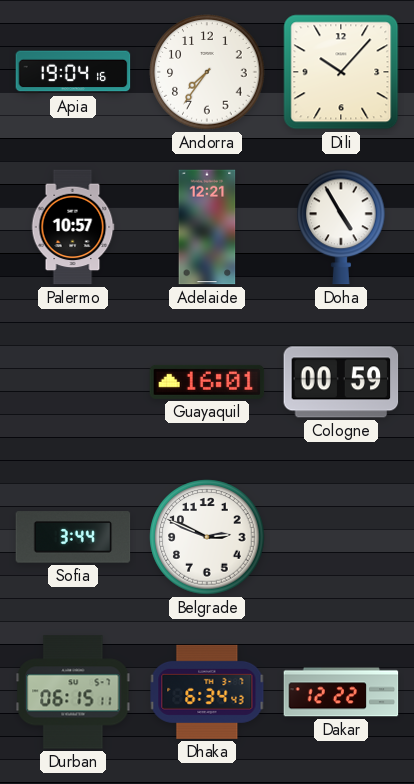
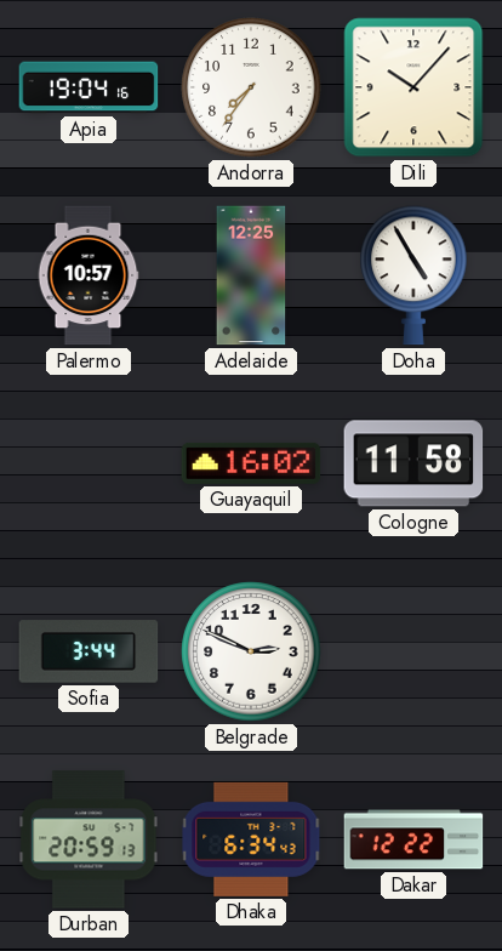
Adelaide: 12:21 -> 12:25
Guayaquil: 16:01 -> 16:02
Cologne: 00:59 -> 11:58
Durban: 06:15 -> 20:59
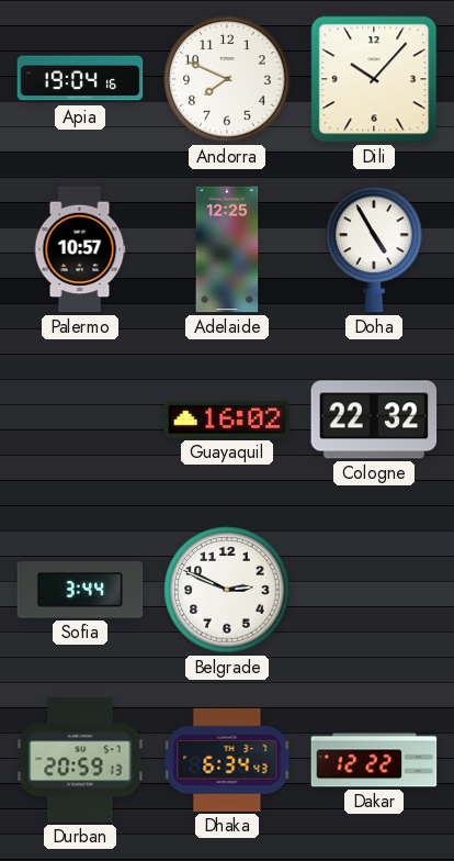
Andorra: 7:36 -> 7:49
Cologne: 11:58 -> 22:32
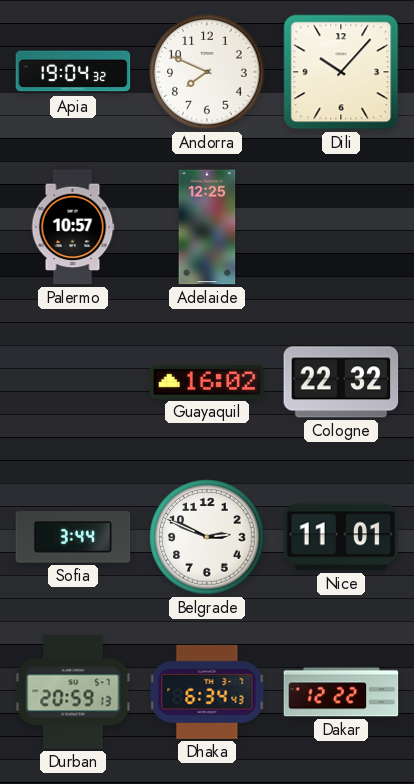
Apia: 19:04:16 -> 19:04:32
Doha: 4:55 -> none
Nice: none -> 11:01
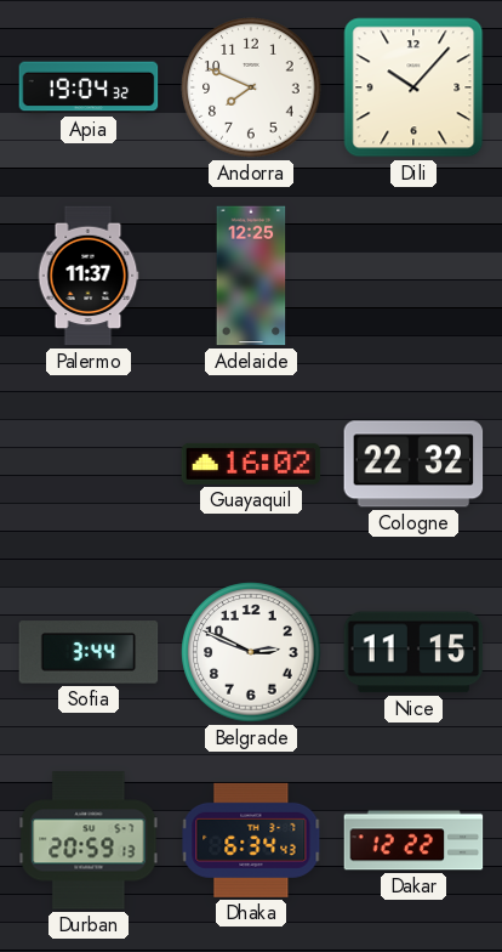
Palermo: 10:57 -> 11:37
Nice: 11:01 -> 11:15
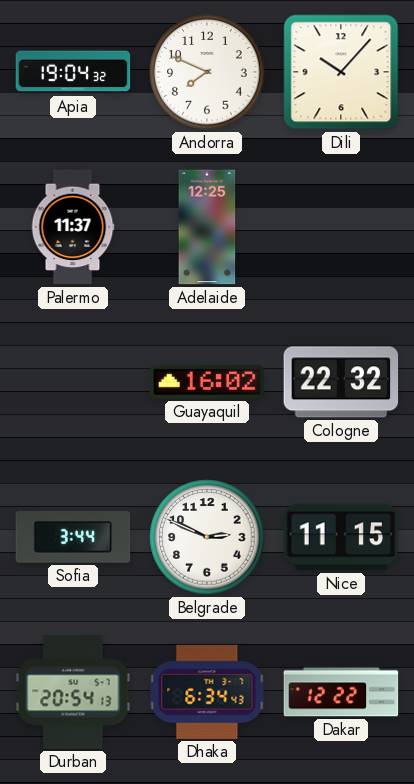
Durban: 20:59 -> 20:54
